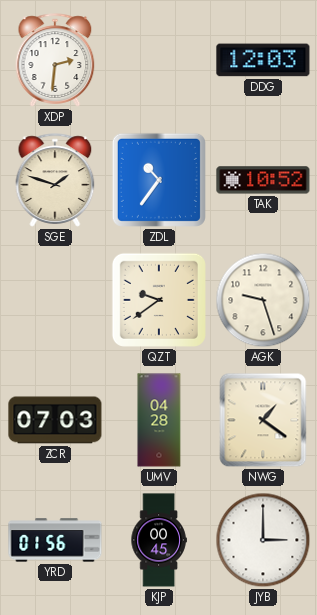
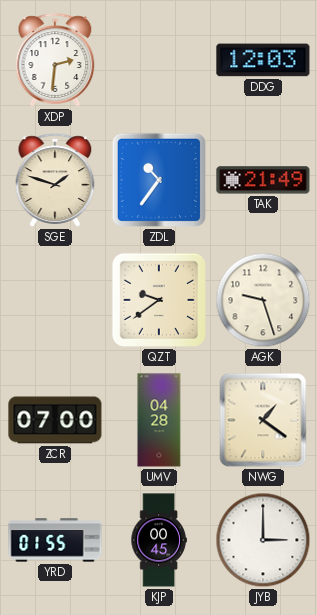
TAK: 10:52 -> 21:49
ZCR: 07:03 -> 07:00
YRD: 01:56 -> 01:55
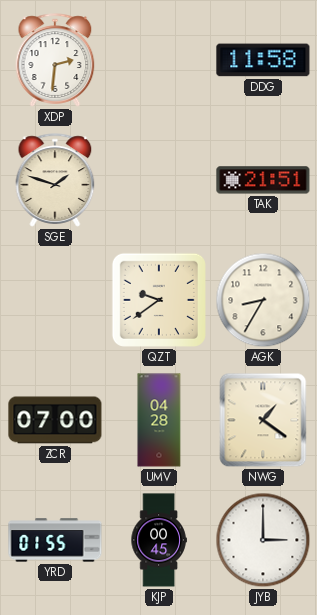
DDG: 12:03 -> 11:58
ZDL: 10:36 -> none
TAK: 21:49 -> 21:51
AGK: 9:27 -> 8:35
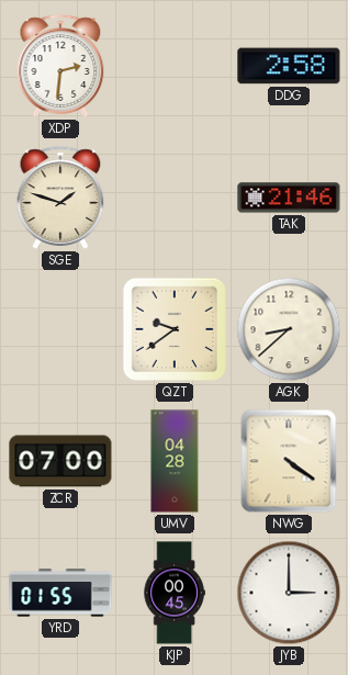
DDG: 11:58 -> 2:58
TAK: 21:51 -> 21:46
AGK: 8:35 -> 8:38
NWG: 1:21 -> 4:21
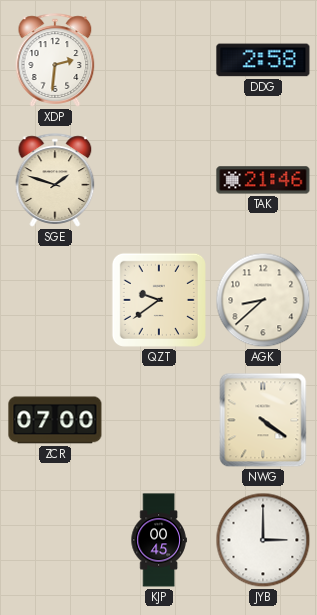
UMV: 04:28 -> none
YRD: 01:55 -> none
